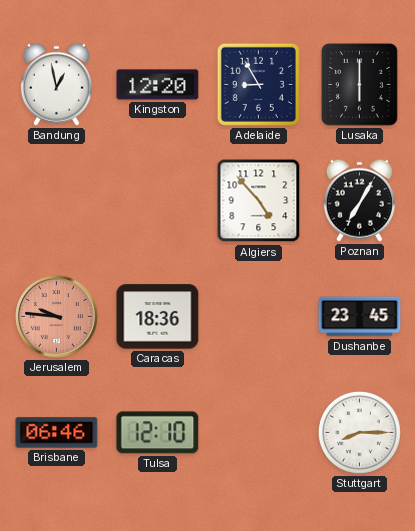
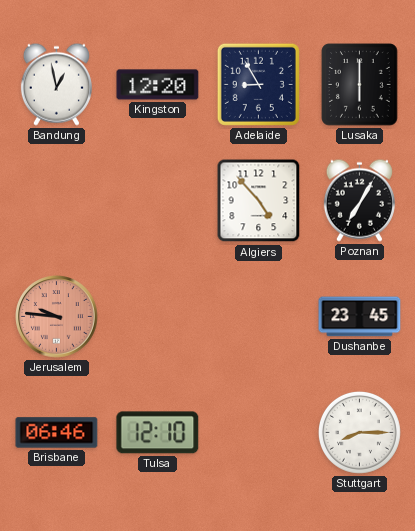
Caracas: 18:36 -> none
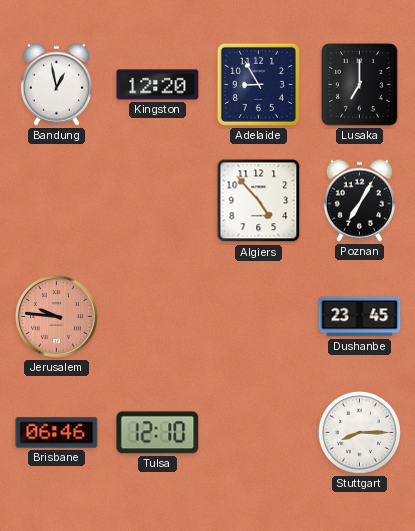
Lusaka: 6:00 -> 7:00
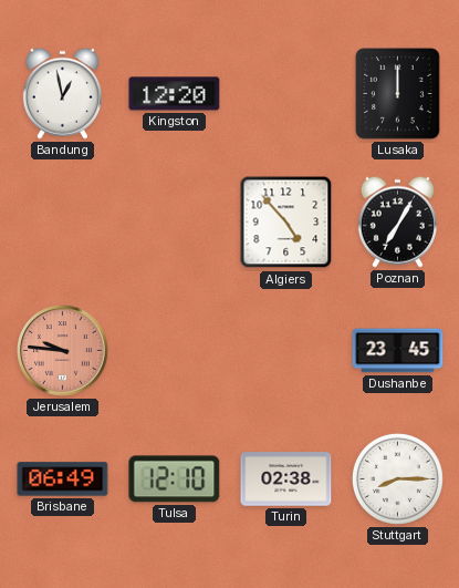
Adelaide: 8:55 -> none
Lusaka: 7:00 -> 12:00
Brisbane: 06:46 -> 06:49
Turin: none -> 02:38
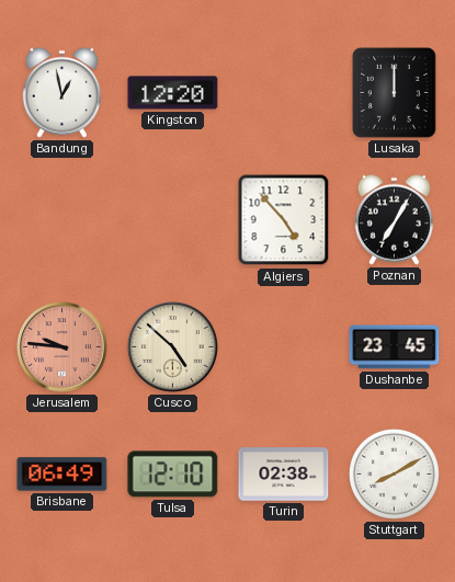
Cusco: none -> 4:52
Stuttgart: 8:15 -> 8:10
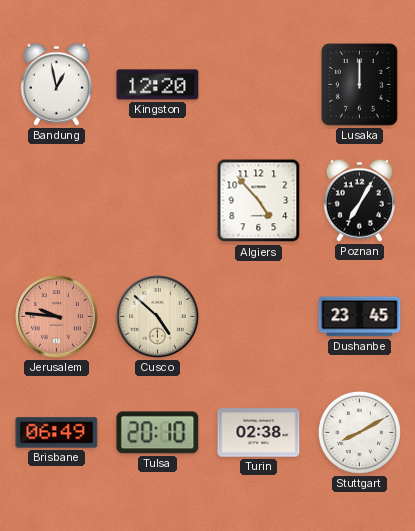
Tulsa: 12:10 -> 20:10
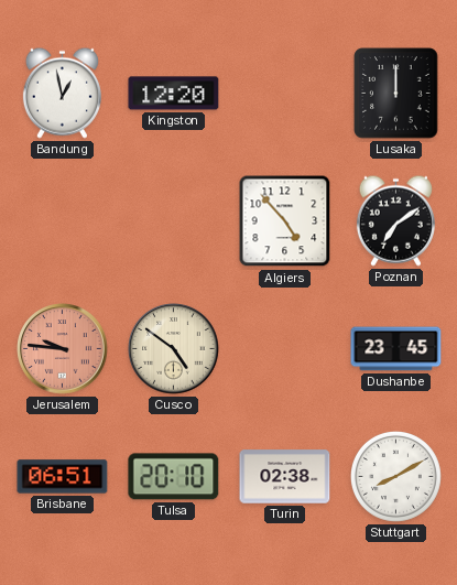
Poznan: 7:05 -> 7:09
Cusco: 4:52 -> 4:51
Brisbane: 06:49 -> 06:51
